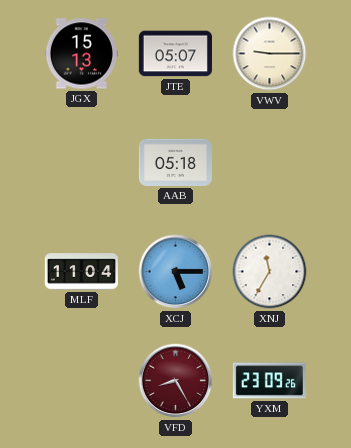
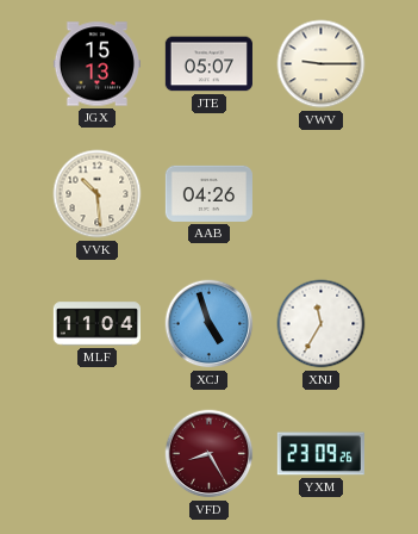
VVK: none -> 10:29
AAB: 05:18 -> 04:26
XCJ: 5:15 -> 4:57
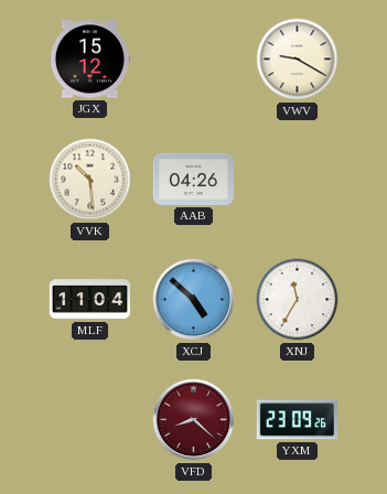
JGX: 15:13 -> 15:12
JTE: 05:07 -> none
VWV: 9:15 -> 9:20
XCJ: 4:57 -> 4:52
VFD: 8:25 -> 8:22
